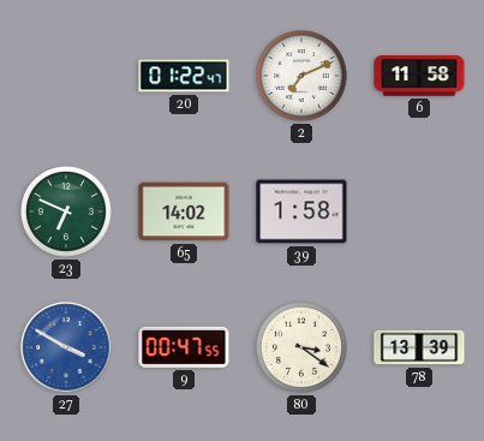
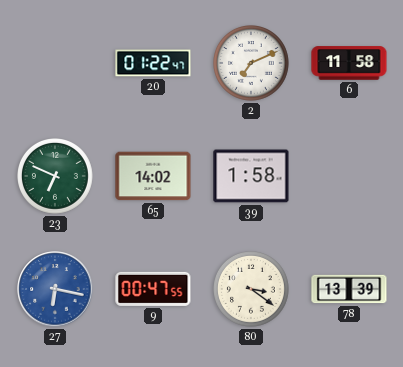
27: 3:50 -> 6:17
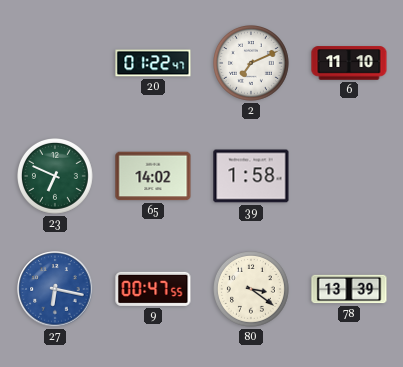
6: 11:58 -> 11:10
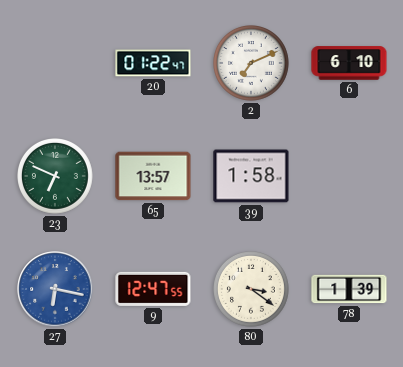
6: 11:10 -> 6:10
65: 14:02 -> 13:57
9: 00:47 -> 12:47
78: 13:39 -> 1:39
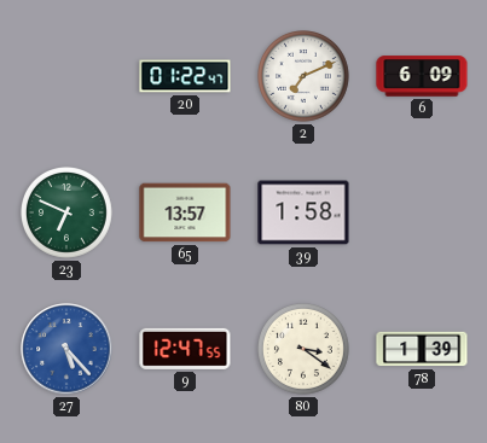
6: 6:10 -> 6:09
27: 6:17 -> 5:23
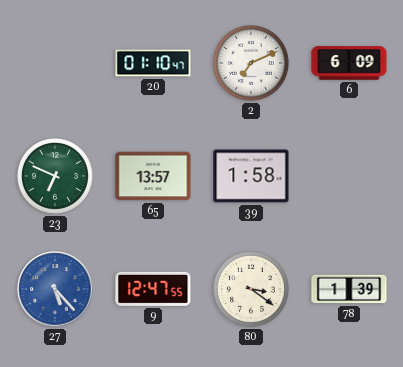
20: 01:22 -> 01:10
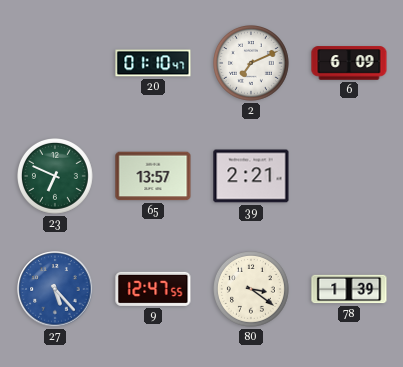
39: 1:58 -> 2:21
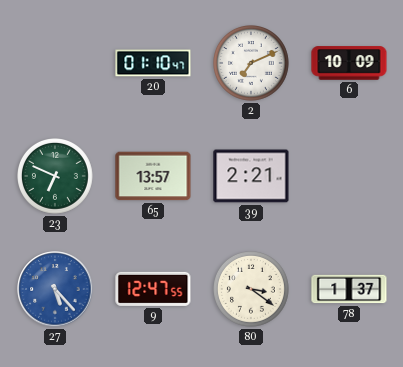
6: 6:09 -> 10:09
78: 1:39 -> 1:37
